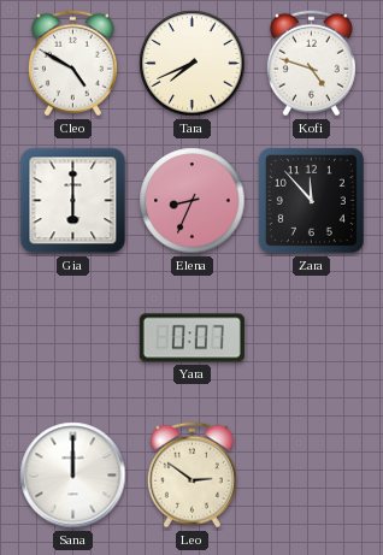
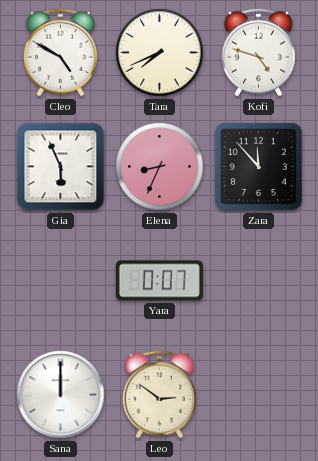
Gia: 6:00 -> 5:56
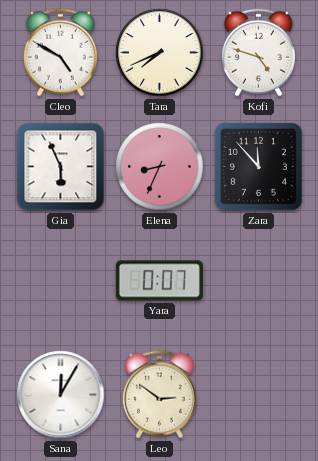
Sana: 12:00 -> 12:05
